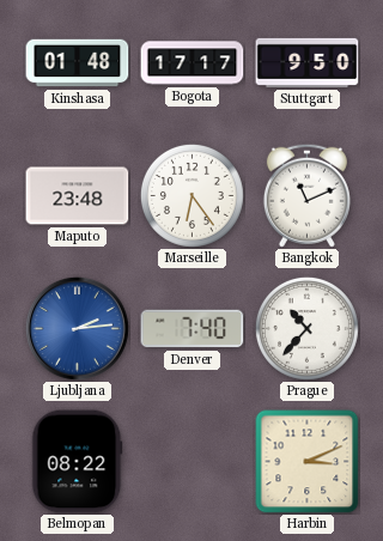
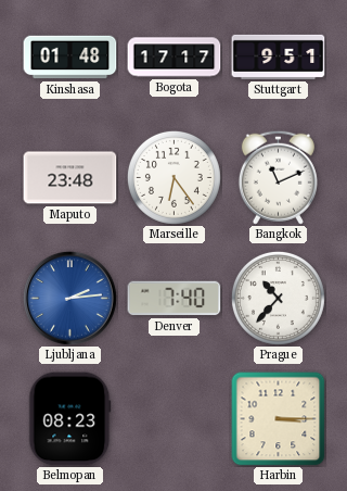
Stuttgart: 9:50 -> 9:51
Belmopan: 08:22 -> 08:23
Harbin: 3:11 -> 3:15
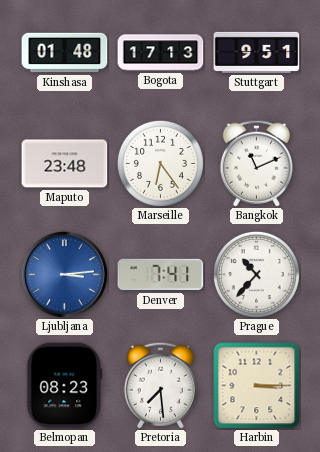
Bogota: 17:17 -> 17:13
Ljubljana: 2:14 -> 3:14
Denver: 7:40 -> 7:41
Pretoria: none -> 7:29
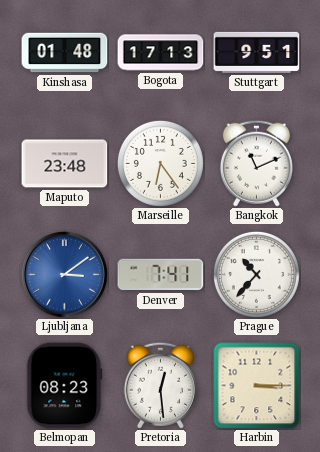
Ljubljana: 3:14 -> 3:09
Pretoria: 7:29 -> 12:29
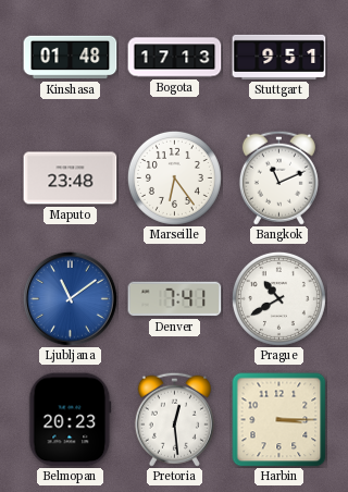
Ljubljana: 3:09 -> 11:09
Prague: 10:37 -> 10:40
Belmopan: 08:23 -> 20:23
